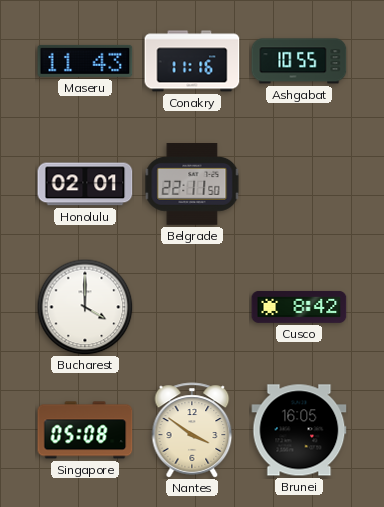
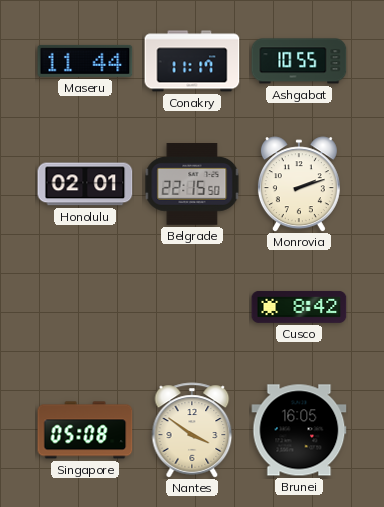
Maseru: 11:43 -> 11:44
Conakry: 11:16 -> 11:17
Belgrade: 22:11 -> 22:15
Monrovia: none -> 2:12
Bucharest: 4:00 -> none
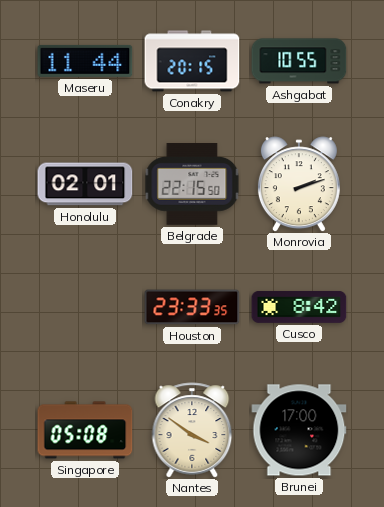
Conakry: 11:17 -> 20:15
Houston: none -> 23:33
Brunei: 16:05 -> 17:00
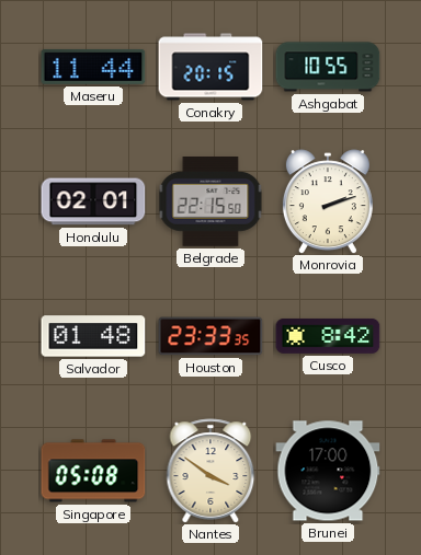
Salvador: none -> 01:48
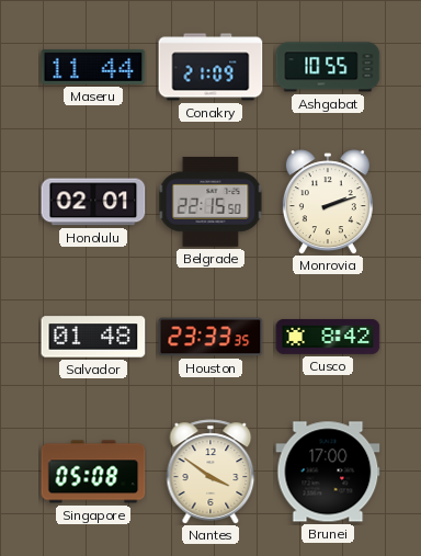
Conakry: 20:15 -> 21:09
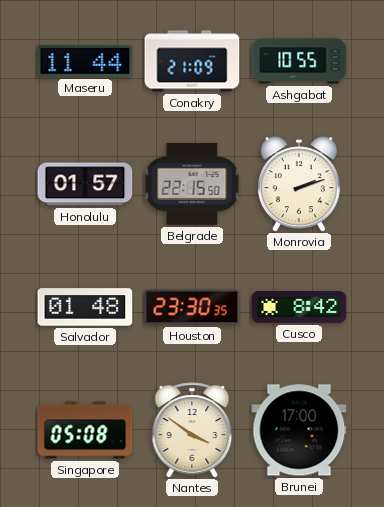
Honolulu: 02:01 -> 01:57
Houston: 23:33 -> 23:30
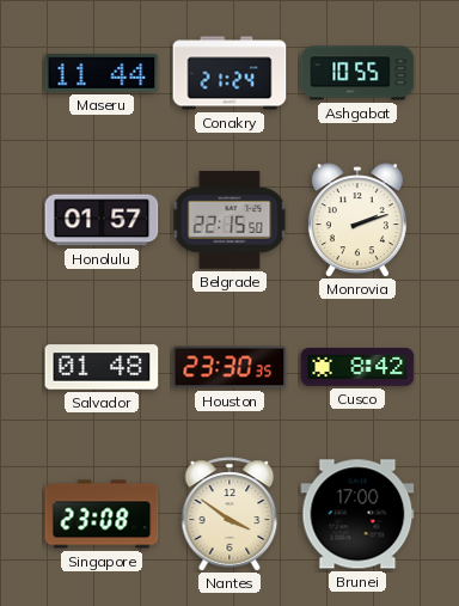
Conakry: 21:09 -> 21:24
Singapore: 05:08 -> 23:08
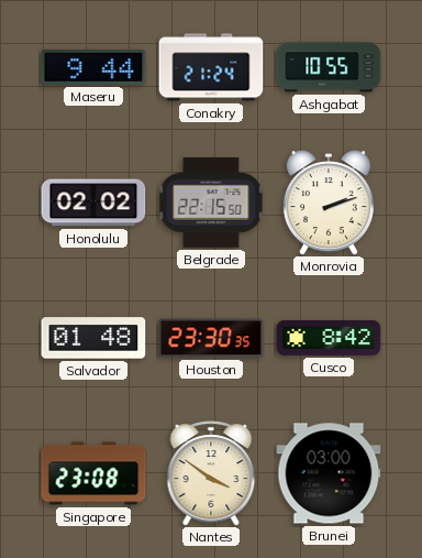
Maseru: 11:44 -> 9:44
Honolulu: 01:57 -> 02:02
Brunei: 17:00 -> 03:00
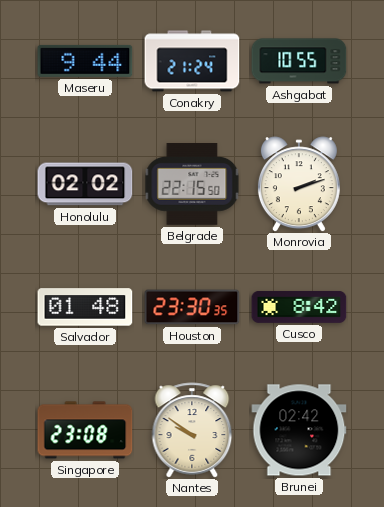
Nantes: 3:51 -> 9:51
Brunei: 03:00 -> 02:42
